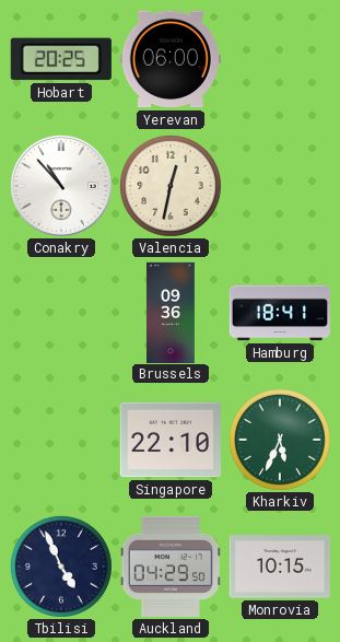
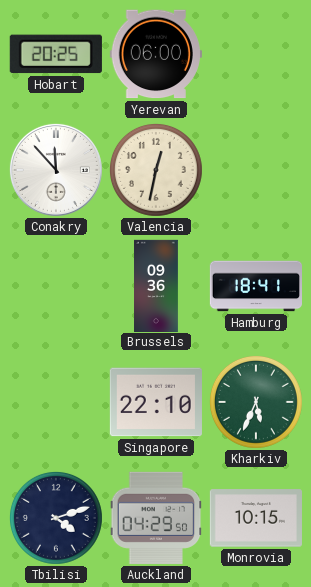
Conakry: 10:53 -> 11:53
Tbilisi: 4:56 -> 4:12
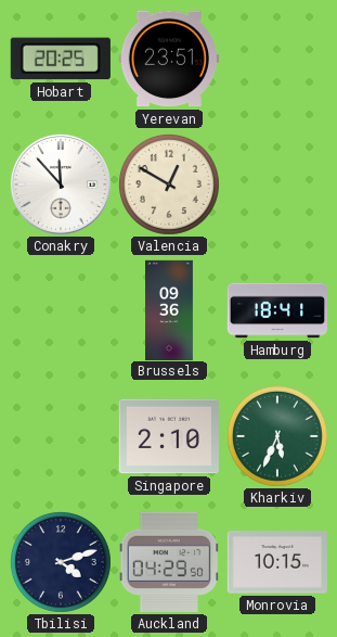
Yerevan: 06:00 -> 23:51
Valencia: 12:32 -> 12:50
Singapore: 22:10 -> 2:10
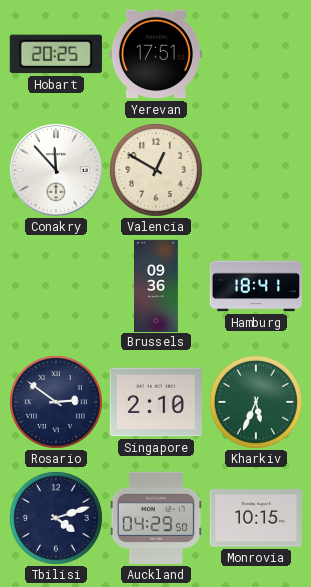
Yerevan: 23:51 -> 17:51
Rosario: none -> 2:51
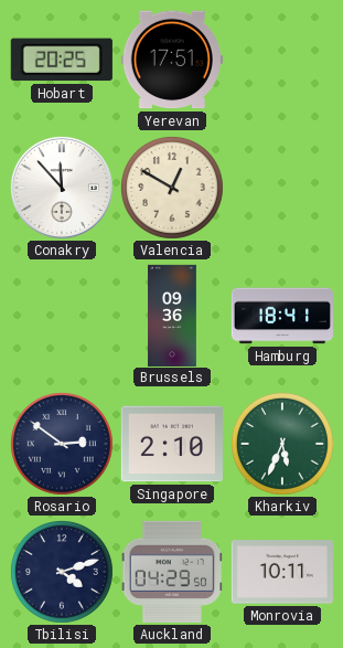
Monrovia: 10:15 -> 10:11
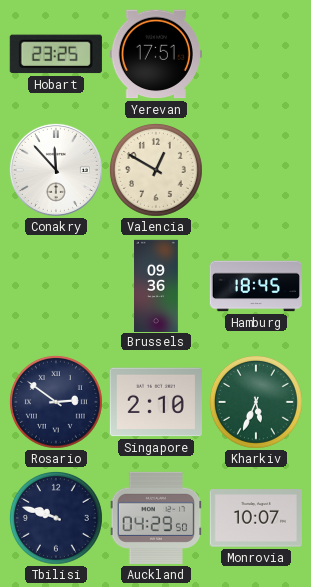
Hobart: 20:25 -> 23:25
Hamburg: 18:41 -> 18:45
Tbilisi: 4:12 -> 9:48
Monrovia: 10:11 -> 10:07
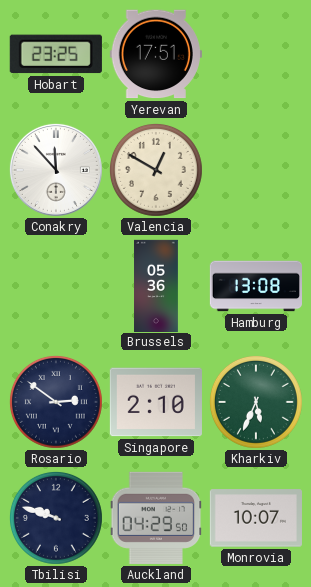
Brussels: 09:36 -> 05:36
Hamburg: 18:45 -> 13:08
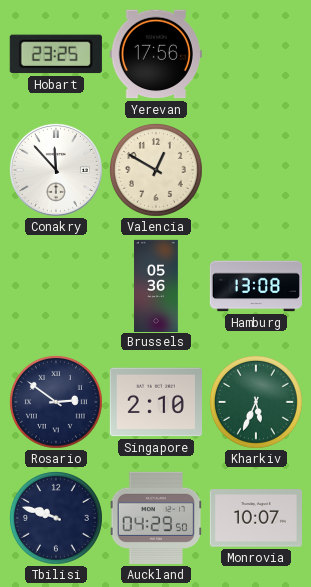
Yerevan: 17:51 -> 17:56
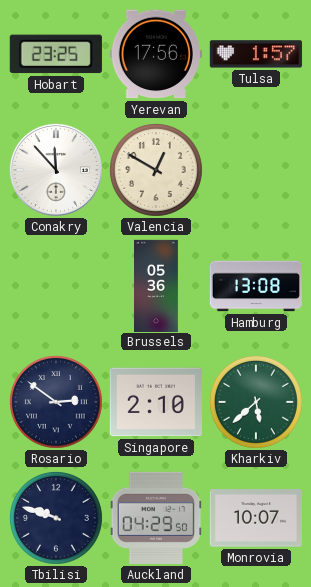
Tulsa: none -> 1:57
Kharkiv: 5:34 -> 5:38
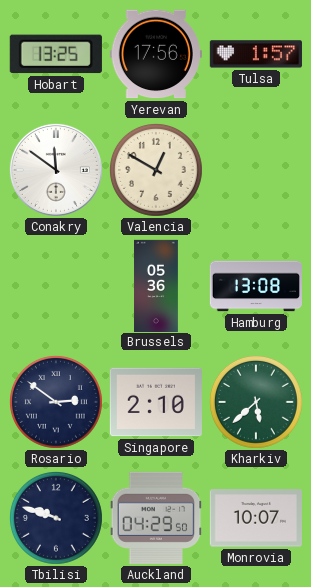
Hobart: 23:25 -> 13:25
Conakry: 11:53 -> 11:51
